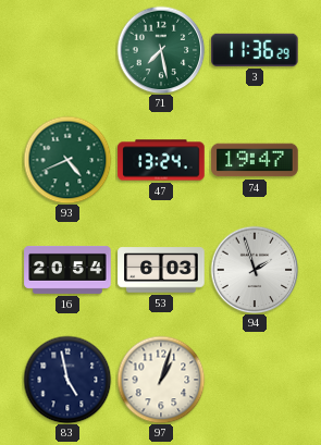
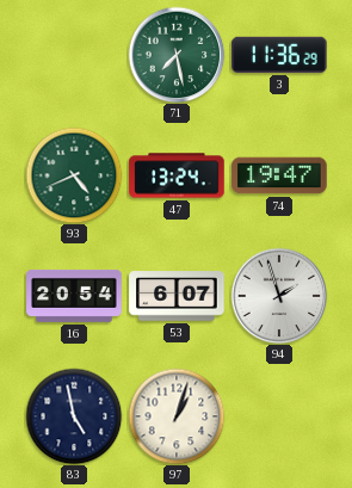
53: 6:03 -> 6:07
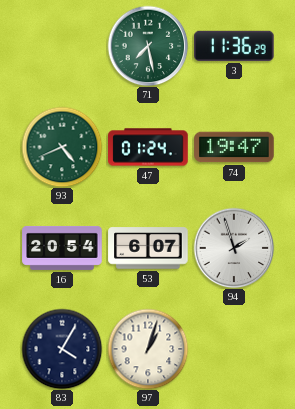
47: 13:24 -> 01:24
83: 4:58 -> 4:05
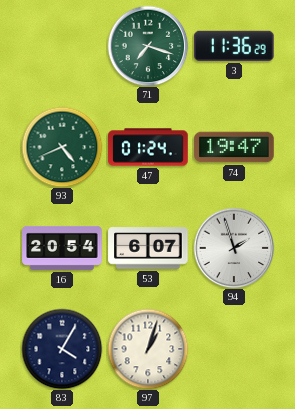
71: 7:28 -> 7:18
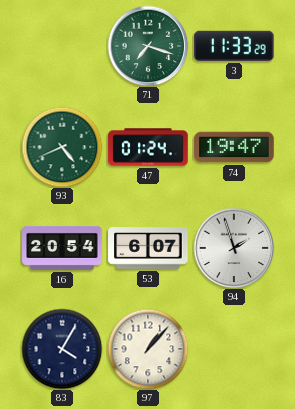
3: 11:36 -> 11:33
97: 1:03 -> 1:07
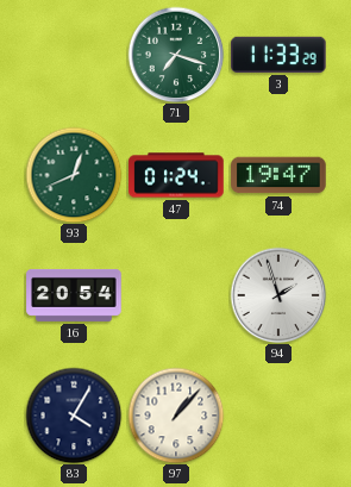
93: 4:41 -> 12:41
53: 6:07 -> none
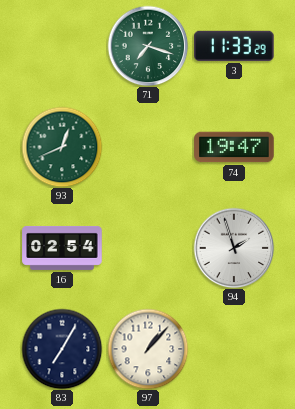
47: 01:24 -> none
16: 20:54 -> 02:54
83: 4:05 -> 7:05
